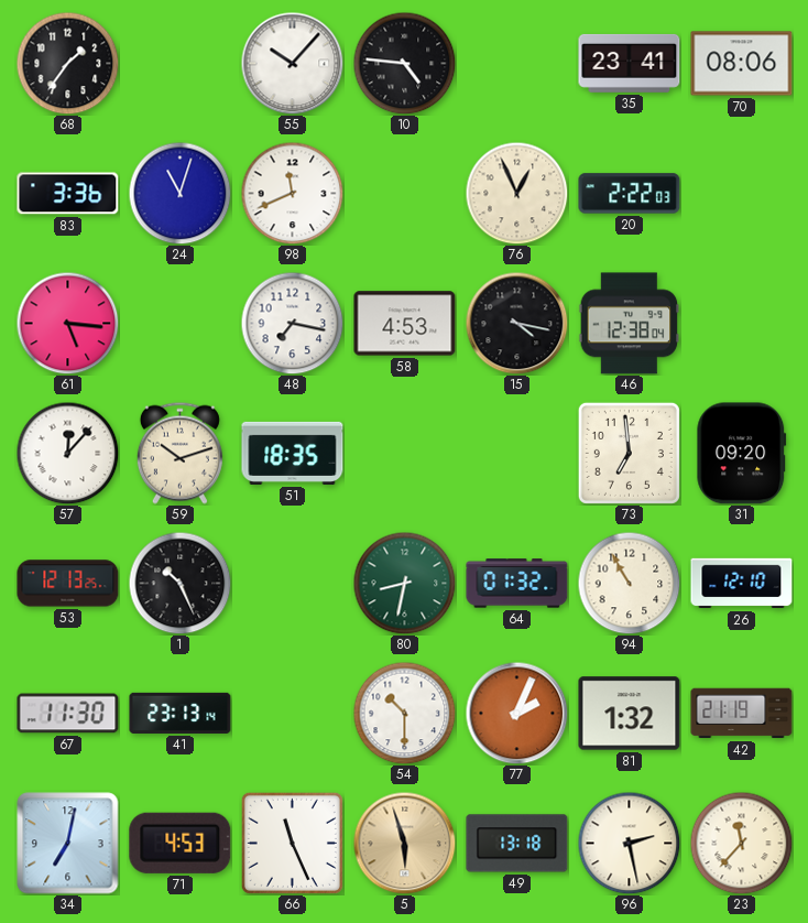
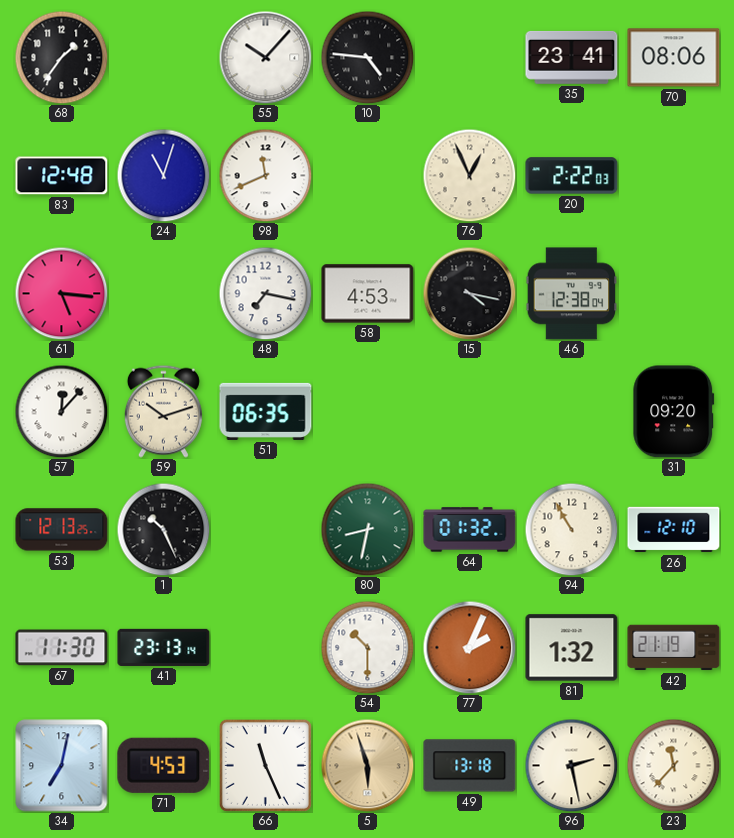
83: 3:36 -> 12:48
51: 18:35 -> 06:35
73: 6:59 -> none
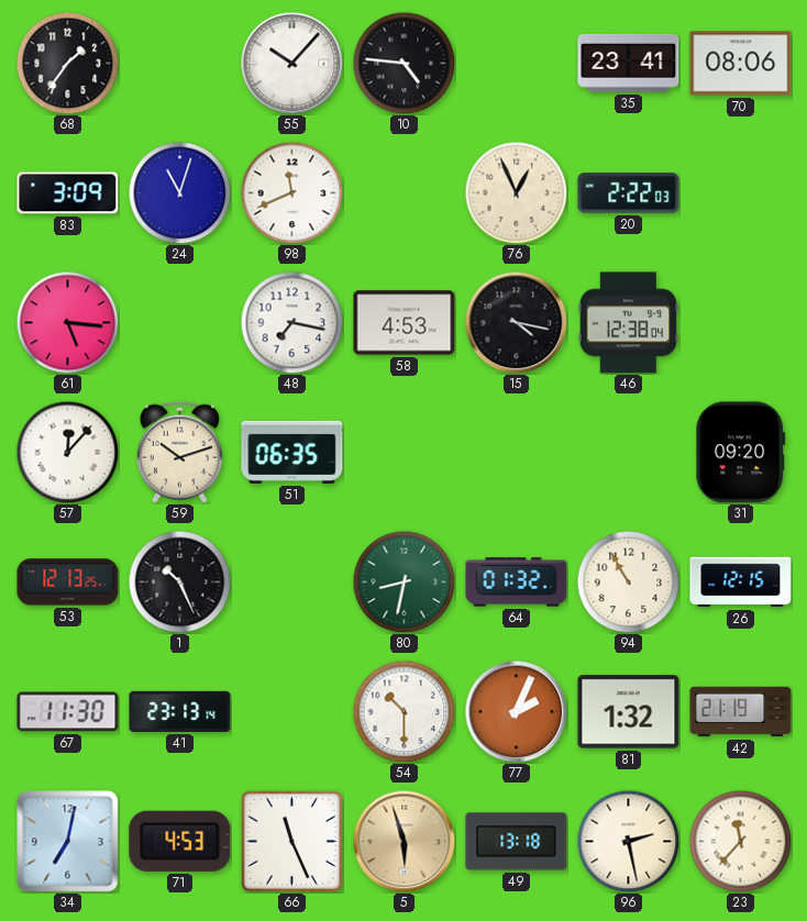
83: 12:48 -> 3:09
26: 12:10 -> 12:15
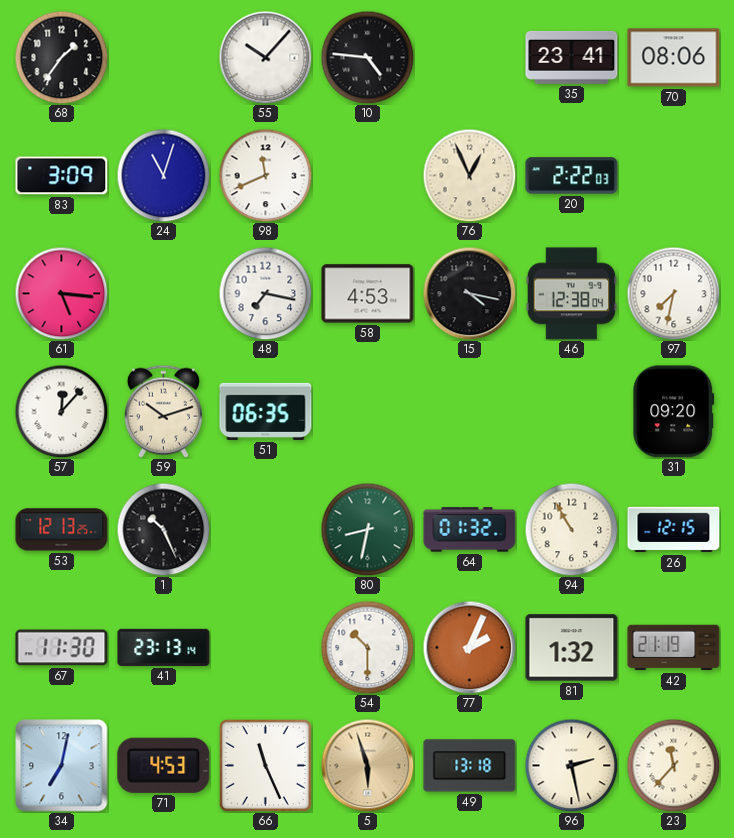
97: none -> 7:32
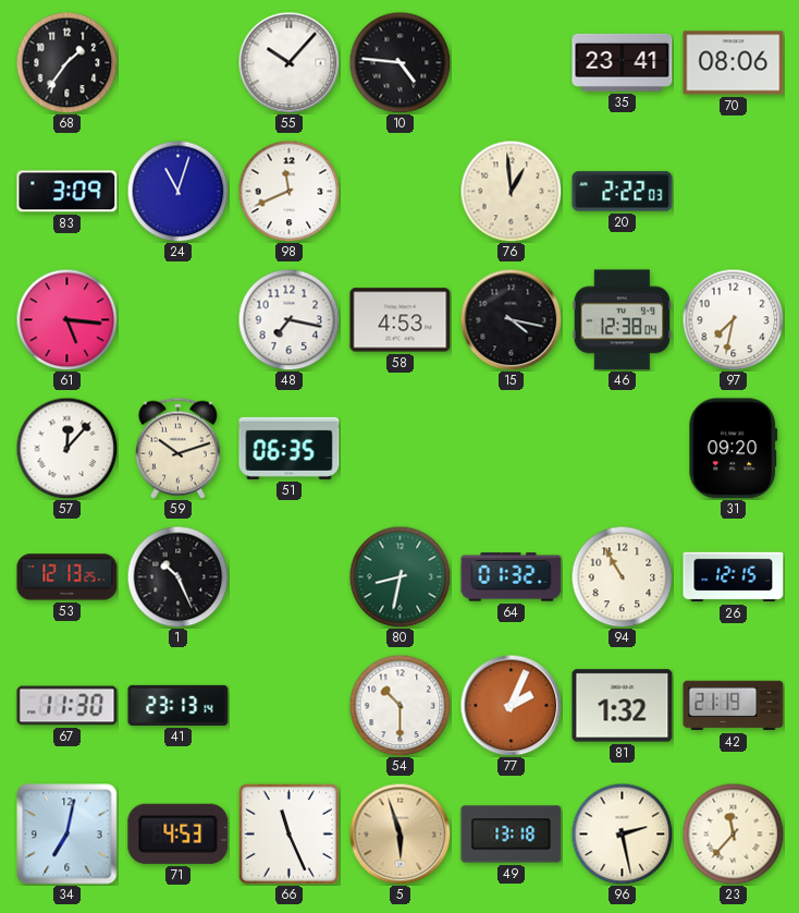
76: 12:56 -> 12:59
